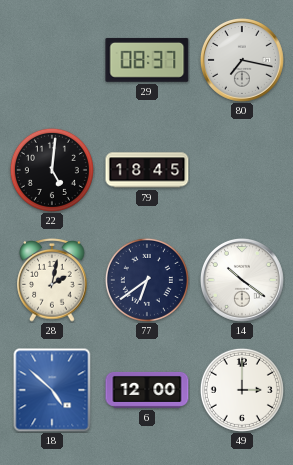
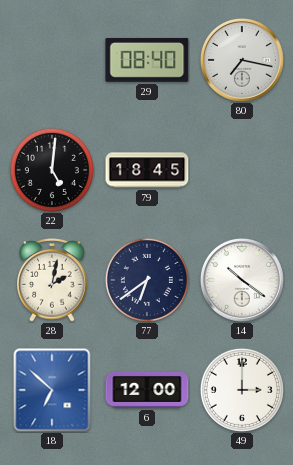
29: 08:37 -> 08:40
18: 4:52 -> 6:52
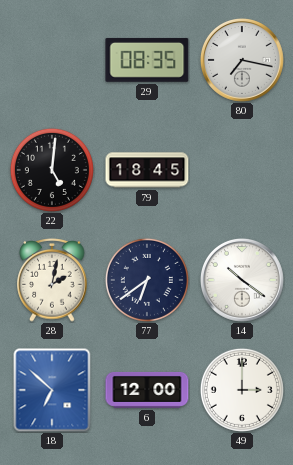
29: 08:40 -> 08:35
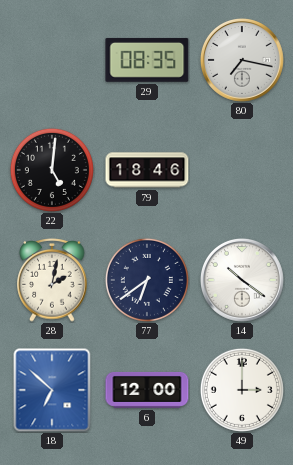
79: 18:45 -> 18:46
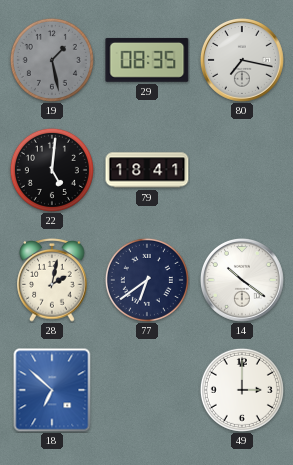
19: none -> 1:28
79: 18:46 -> 18:41
6: 12:00 -> none
